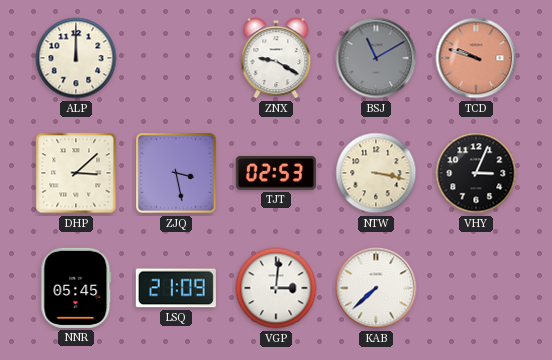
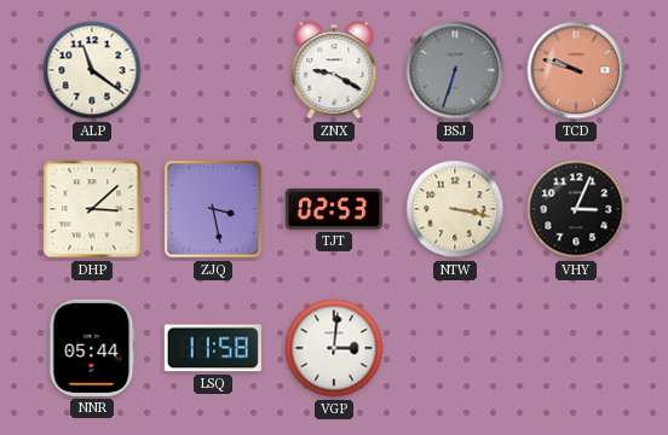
ALP: 12:00 -> 11:21
BSJ: 11:10 -> 6:33
NNR: 05:45 -> 05:44
LSQ: 21:09 -> 11:58
KAB: 7:38 -> none
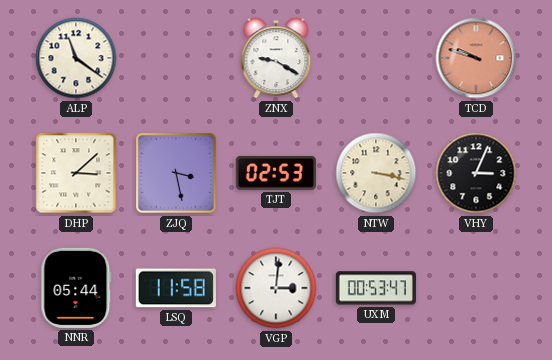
BSJ: 6:33 -> none
UXM: none -> 00:53
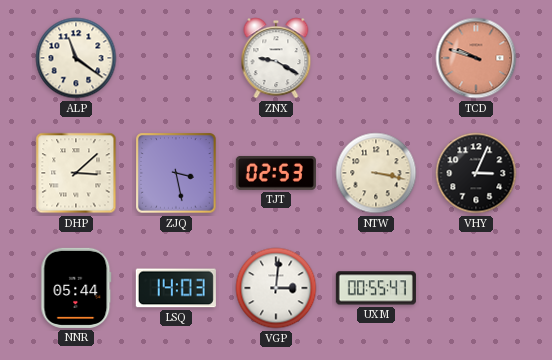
LSQ: 11:58 -> 14:03
UXM: 00:53 -> 00:55
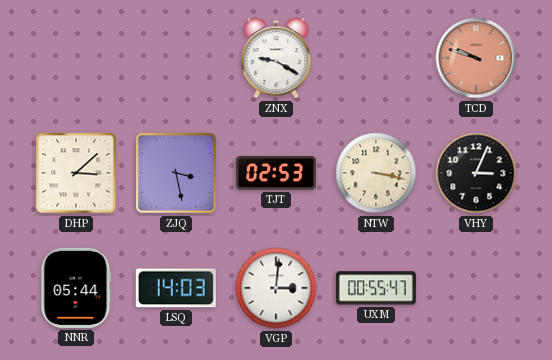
ALP: 11:21 -> none
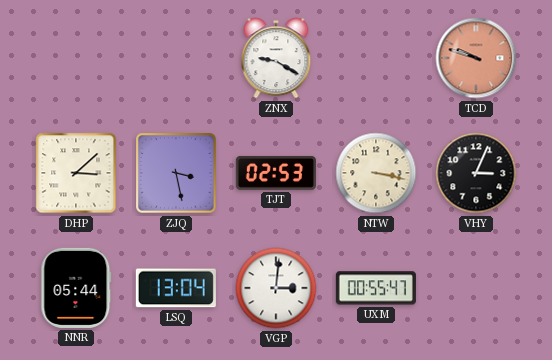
LSQ: 14:03 -> 13:04
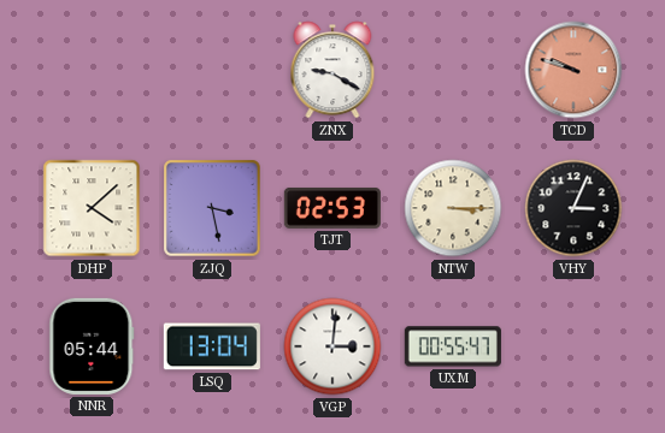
DHP: 3:08 -> 4:08
NTW: 3:17 -> 3:15
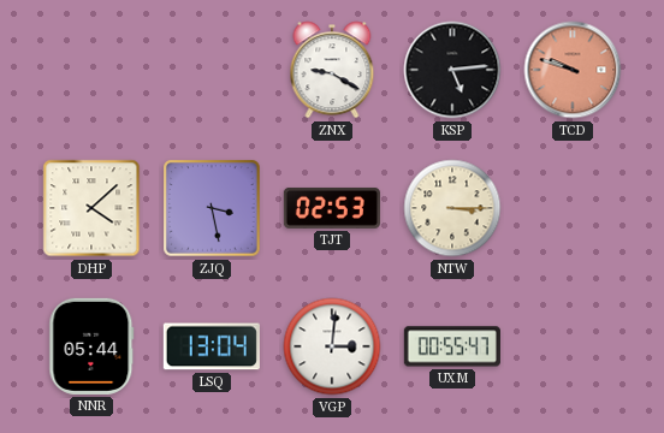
KSP: none -> 5:14
VHY: 3:04 -> none
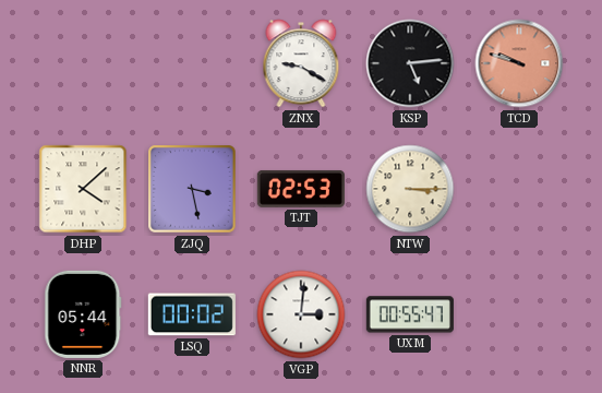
LSQ: 13:04 -> 00:02
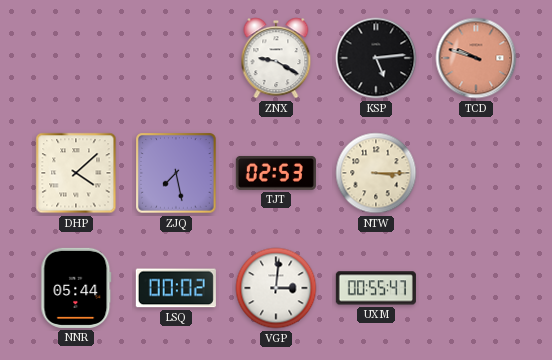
ZJQ: 3:28 -> 7:28
